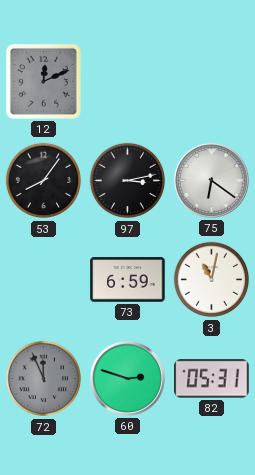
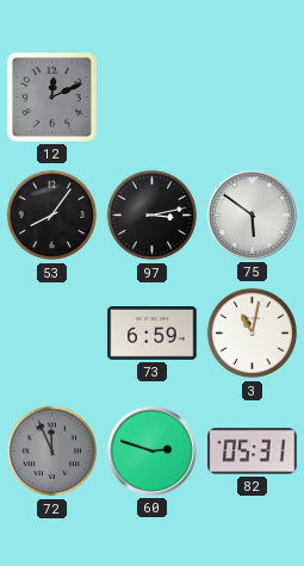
75: 6:21 -> 5:51
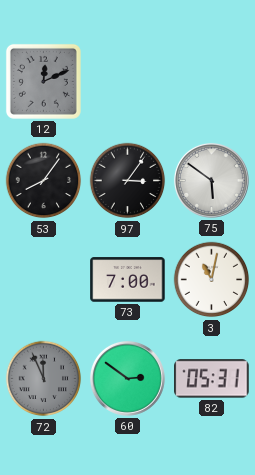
97: 3:13 -> 3:06
73: 6:59 -> 7:00
60: 2:48 -> 2:51
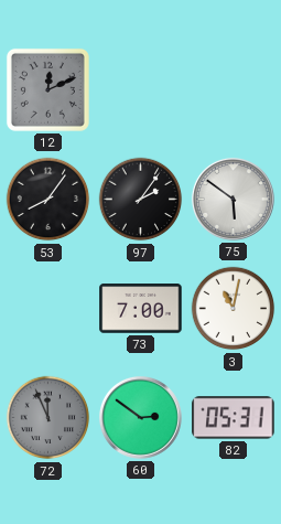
97: 3:06 -> 2:06
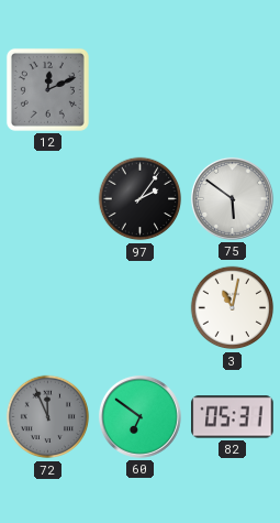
53: 8:06 -> none
73: 7:00 -> none
60: 2:51 -> 6:51
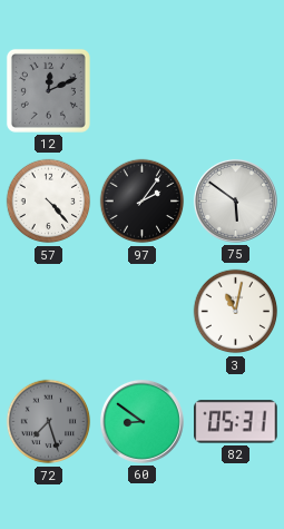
57: none -> 4:23
72: 11:56 -> 7:27
60: 6:51 -> 8:51
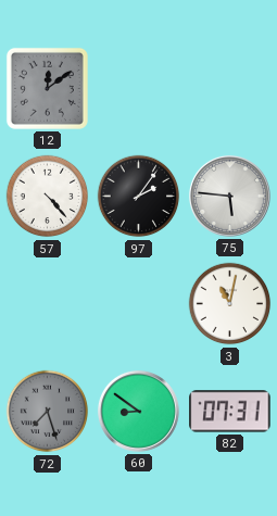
12: 12:11 -> 12:09
75: 5:51 -> 5:46
82: 05:31 -> 07:31
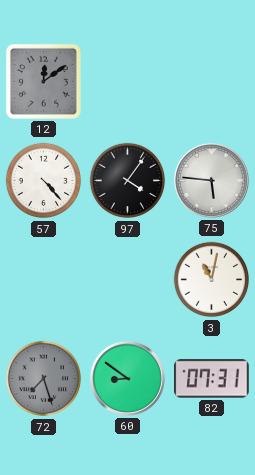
97: 2:06 -> 4:06
